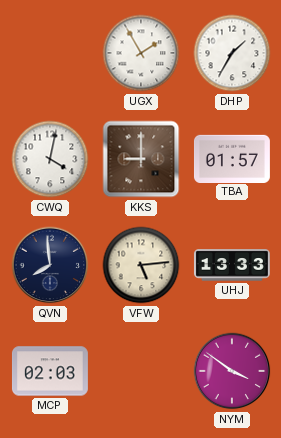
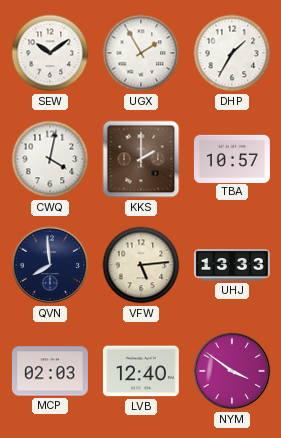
SEW: none -> 10:09
KKS: 9:00 -> 2:00
TBA: 01:57 -> 10:57
LVB: none -> 12:40
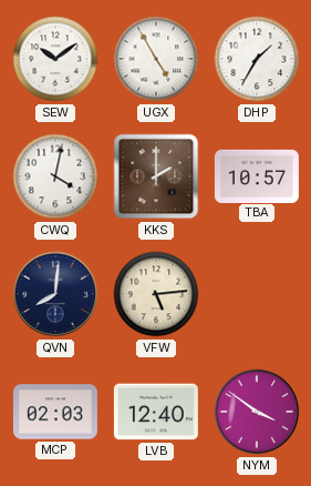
UGX: 1:55 -> 4:55
QVN: 7:59 -> 8:01
UHJ: 13:33 -> none
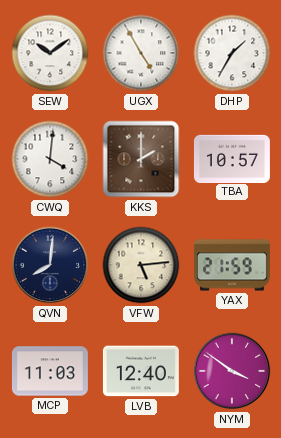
CWQ: 4:02 -> 4:01
YAX: none -> 21:59
MCP: 02:03 -> 11:03
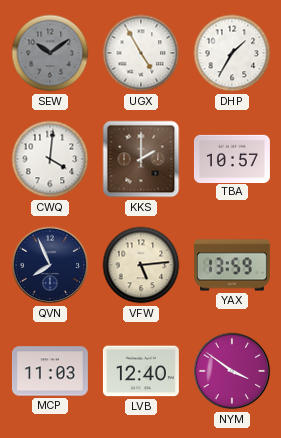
SEW dial: white -> grey
QVN: 8:01 -> 7:56
YAX: 21:59 -> 13:59
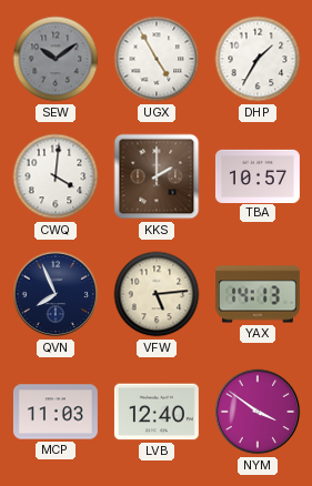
YAX: 13:59 -> 14:13
